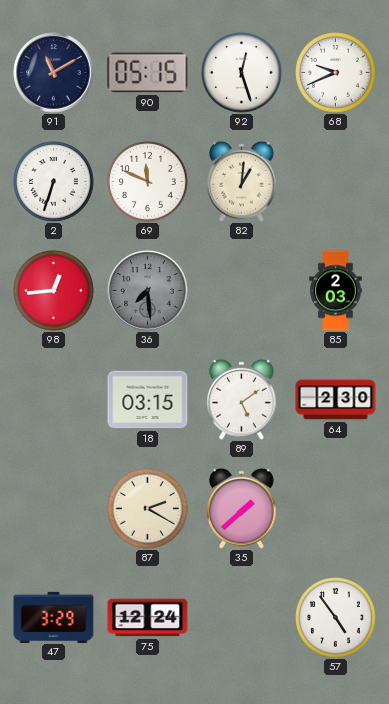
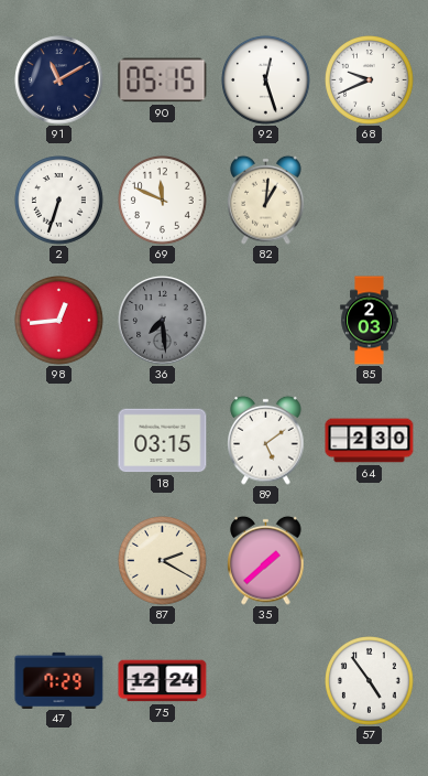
47: 3:29 -> 7:29
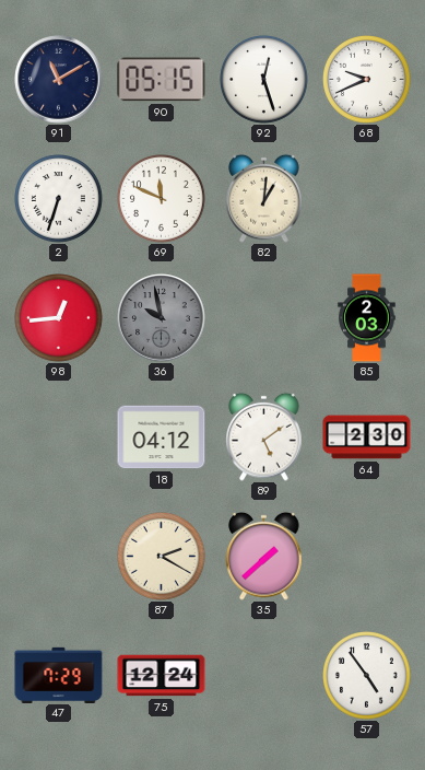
36: 7:29 -> 9:58
18: 03:15 -> 04:12
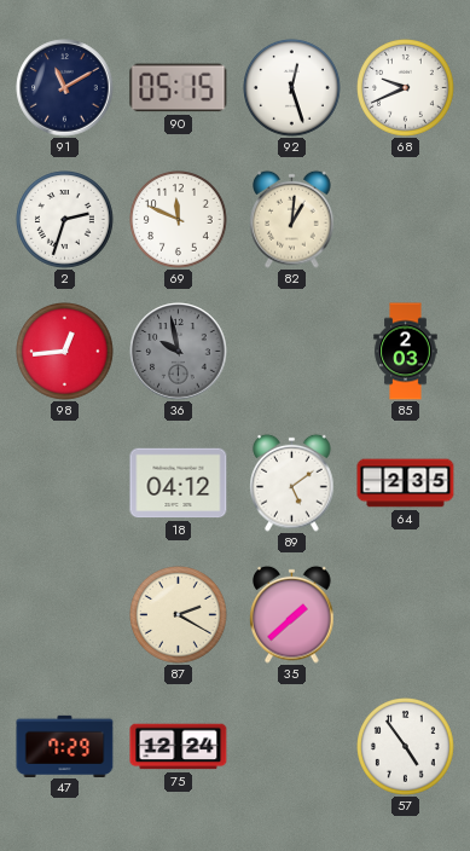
2: 6:33 -> 2:33
64: 2:30 -> 2:35
